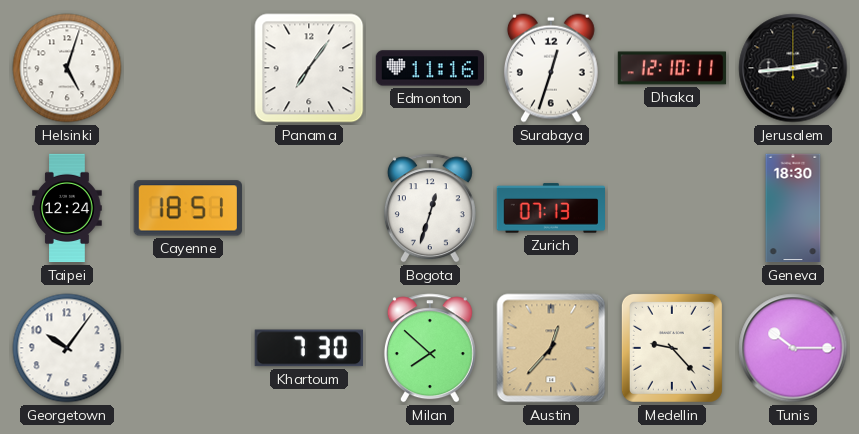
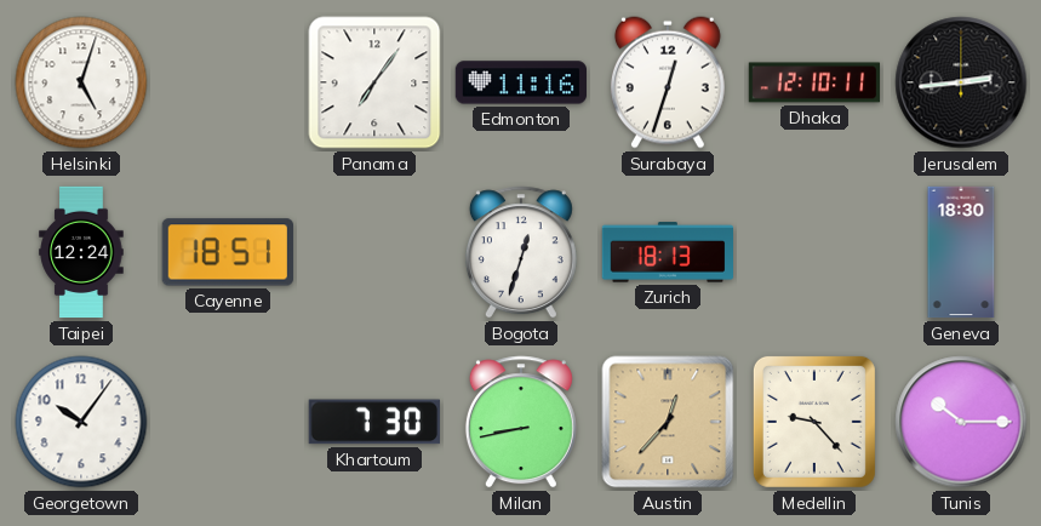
Zurich: 07:13 -> 18:13
Milan: 7:52 -> 8:43
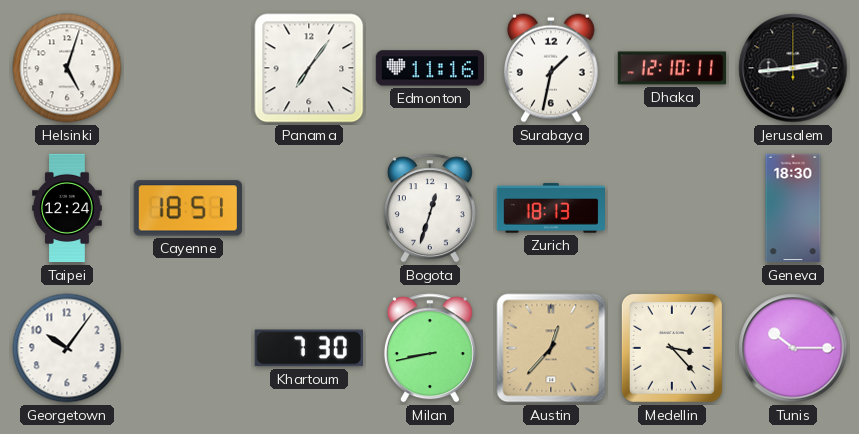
Surabaya: 12:33 -> 1:32
Medellin: 9:23 -> 3:23
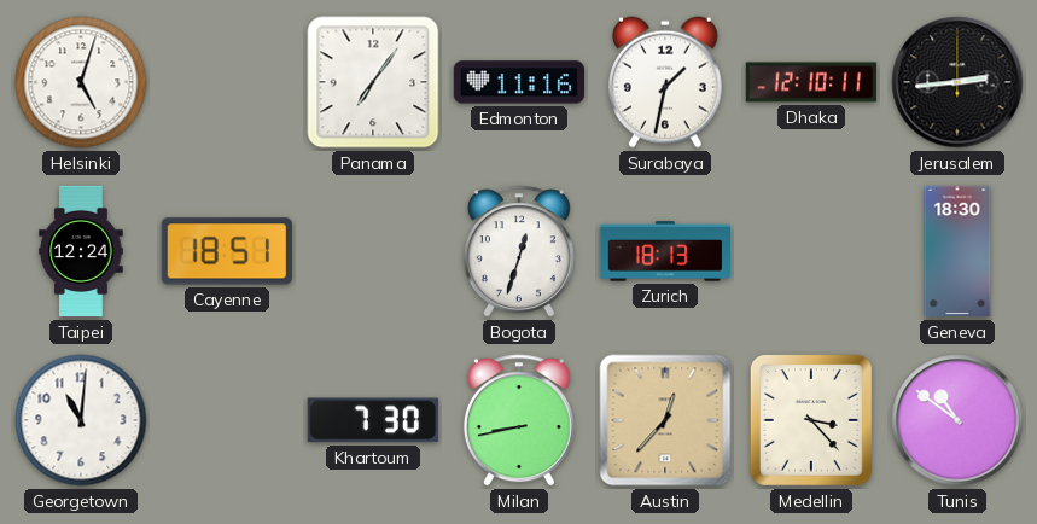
Georgetown: 10:06 -> 11:01
Tunis: 10:15 -> 10:51
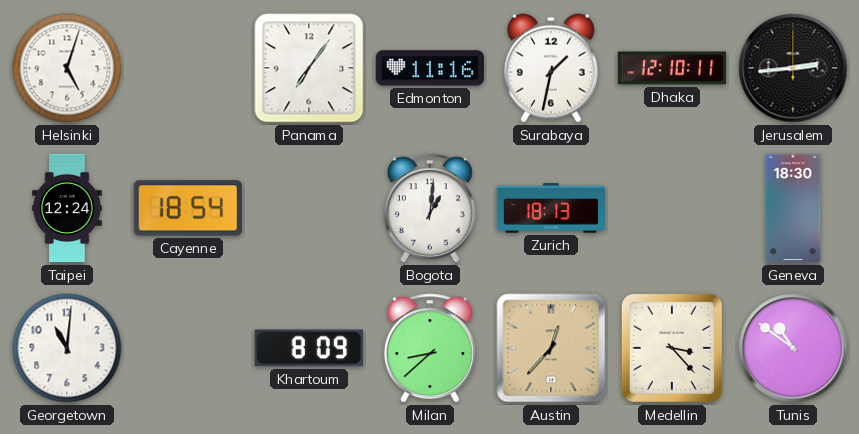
Cayenne: 18:51 -> 18:54
Bogota: 12:33 -> 1:01
Khartoum: 7:30 -> 8:09
Milan: 8:43 -> 8:38
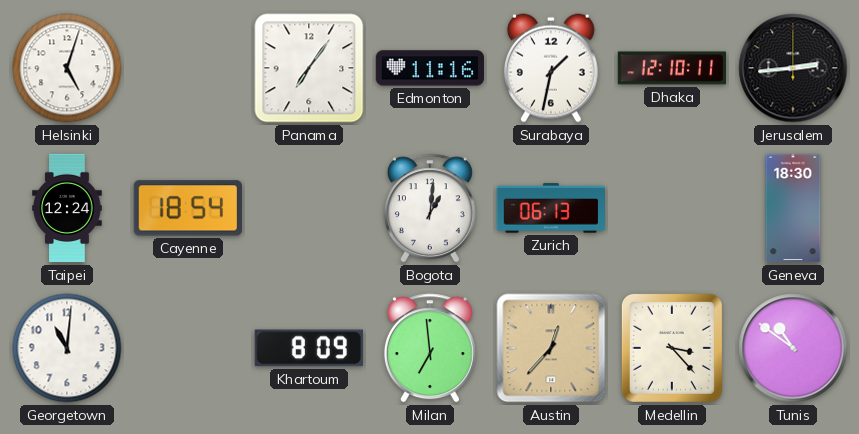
Zurich: 18:13 -> 06:13
Milan: 8:38 -> 6:59
